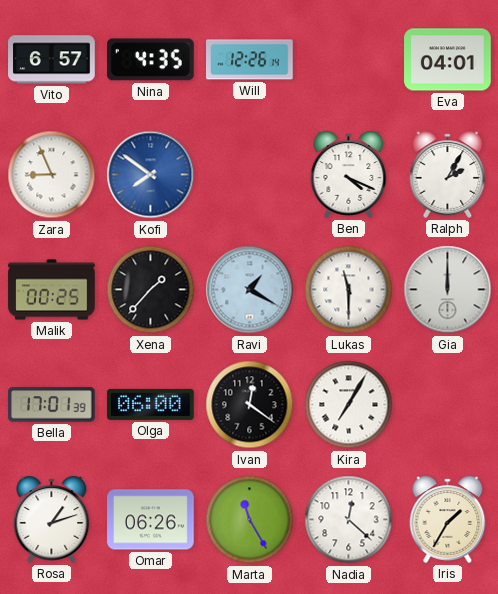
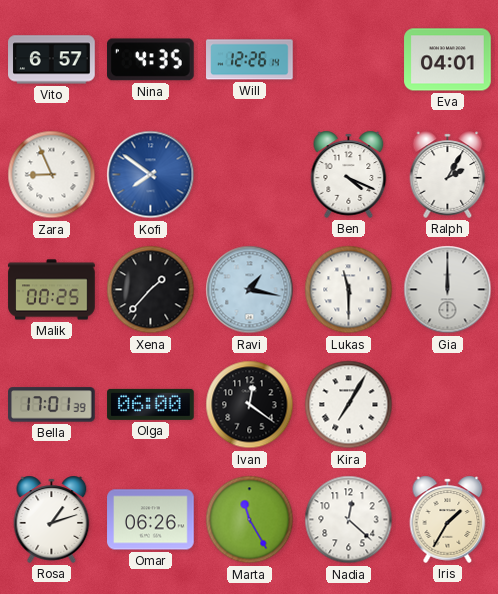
Ravi: 1:20 -> 1:17
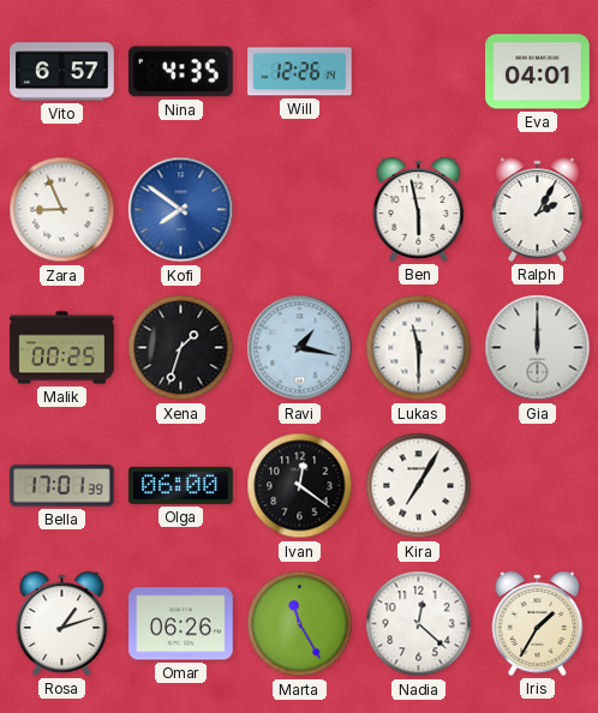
Ben: 4:19 -> 5:58
Xena: 1:37 -> 1:33
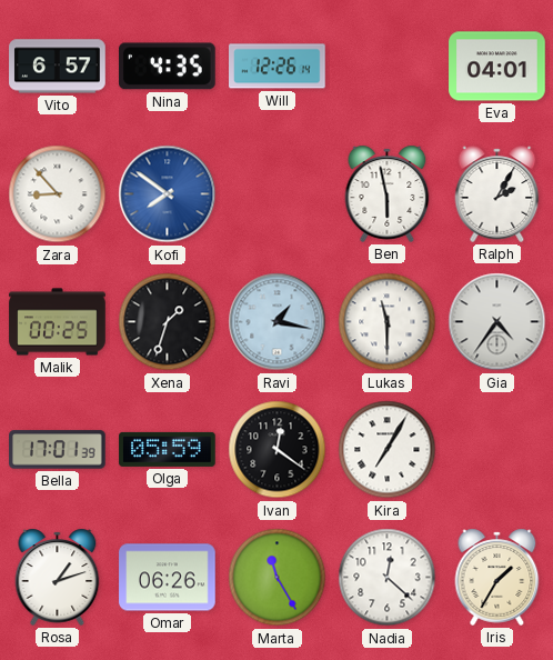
Zara: 8:56 -> 8:53
Gia: 12:00 -> 4:36
Olga: 06:00 -> 05:59
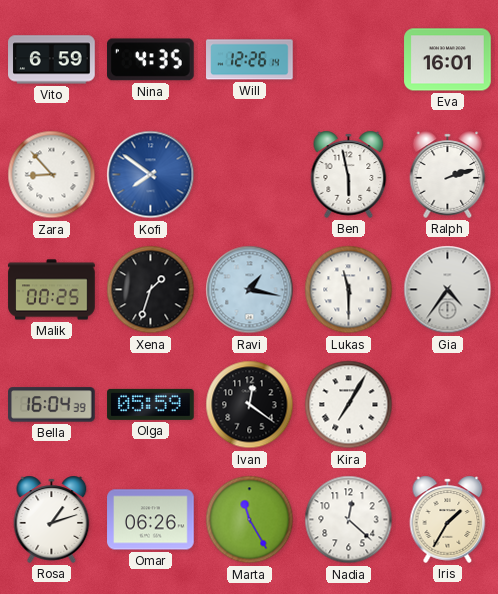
Vito: 6:57 -> 6:59
Eva: 04:01 -> 16:01
Ralph: 2:05 -> 2:12
Bella: 17:01 -> 16:04
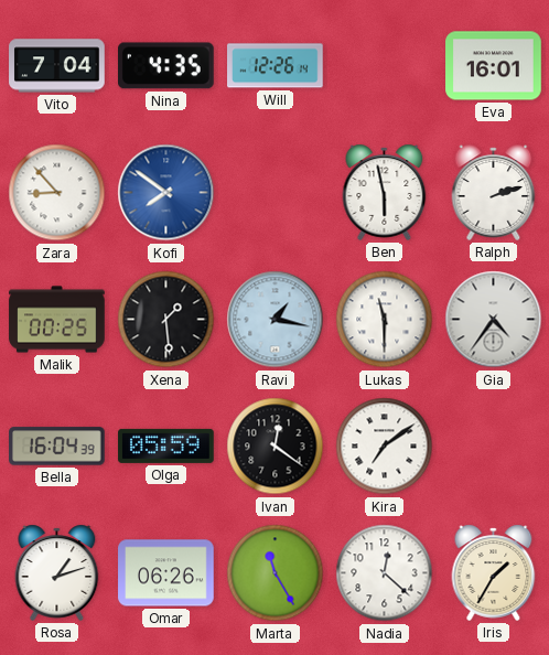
Vito: 6:59 -> 7:04
Xena: 1:33 -> 1:29
Kira: 7:05 -> 7:09
